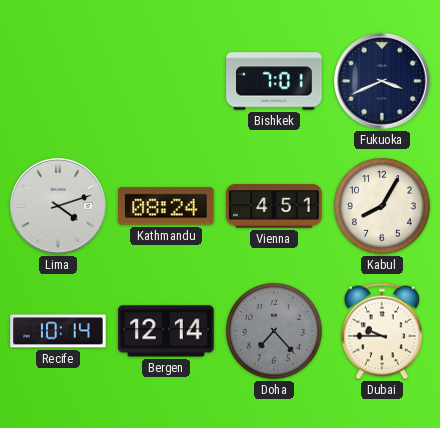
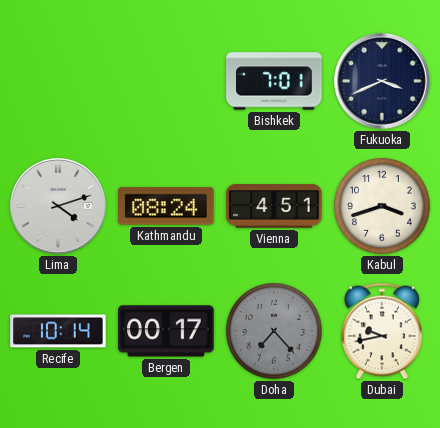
Kabul: 8:05 -> 3:42
Bergen: 12:14 -> 00:17
Dubai: 9:45 -> 9:43
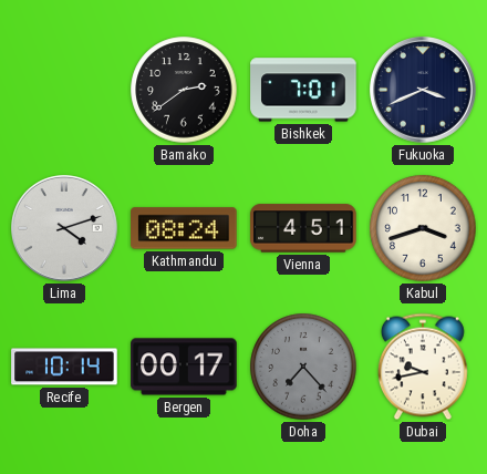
Bamako: none -> 2:39
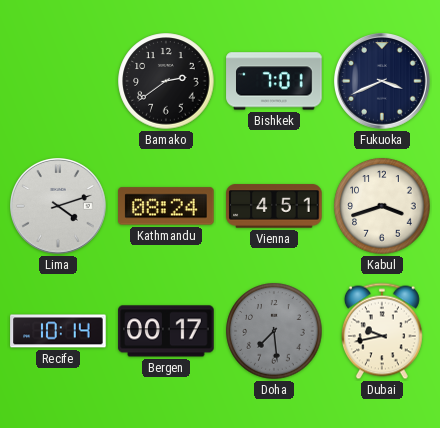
Doha: 7:23 -> 7:29
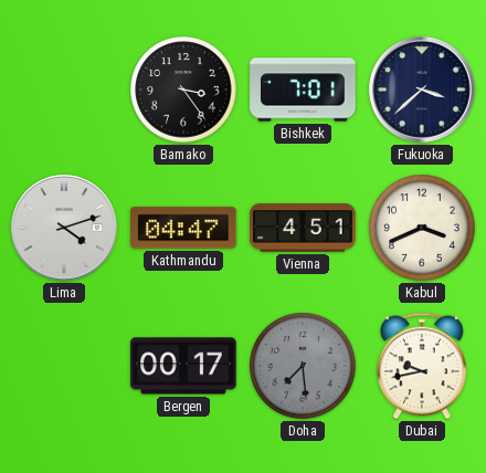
Bamako: 2:39 -> 3:24
Fukuoka: 3:41 -> 3:38
Kathmandu: 08:24 -> 04:47
Kabul: 3:42 -> 3:41
Recife: 10:14 -> none
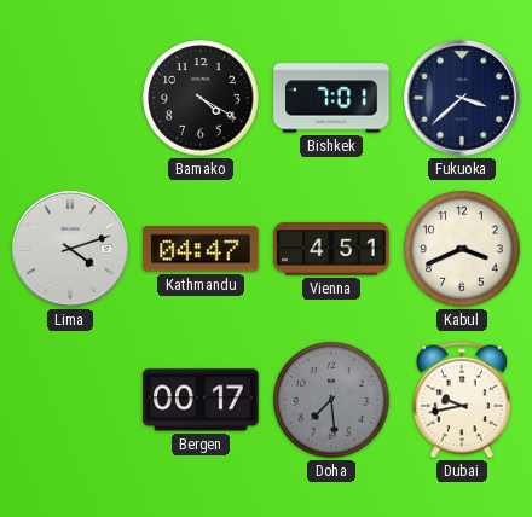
Bamako: 3:24 -> 4:20
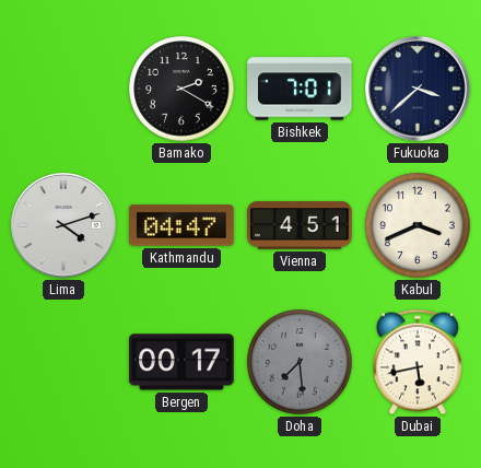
Bamako: 4:20 -> 2:20
Dubai: 9:43 -> 5:43
